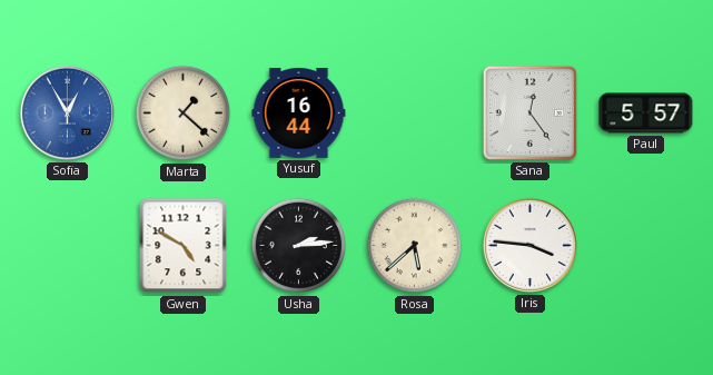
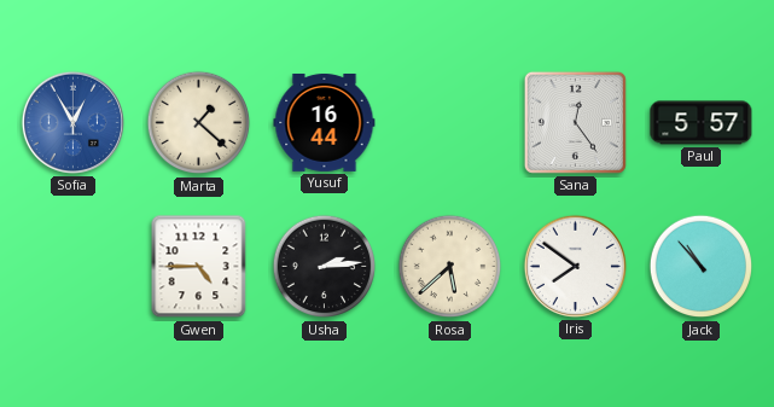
Gwen: 4:50 -> 4:45
Iris: 3:46 -> 7:51
Jack: none -> 10:53
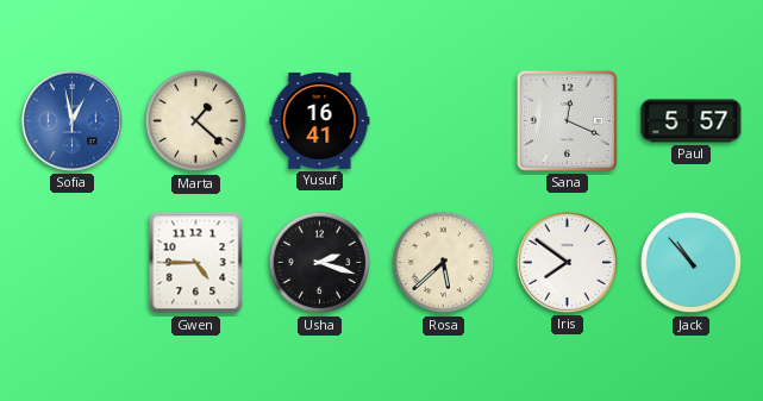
Sofia: 12:55 -> 12:58
Yusuf: 16:44 -> 16:41
Sana: 12:24 -> 12:19
Usha: 2:14 -> 2:18
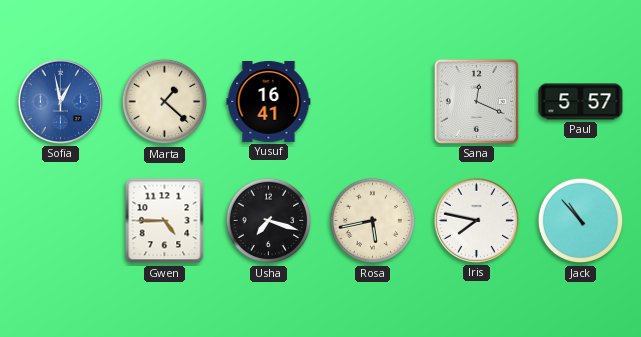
Usha: 2:18 -> 7:18
Rosa: 5:38 -> 5:43
Iris: 7:51 -> 7:47
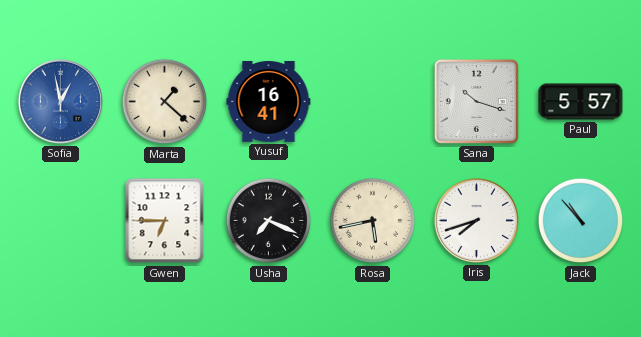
Sana: 12:19 -> 10:18
Gwen: 4:45 -> 6:45
Usha: 7:18 -> 7:19
Iris: 7:47 -> 7:42
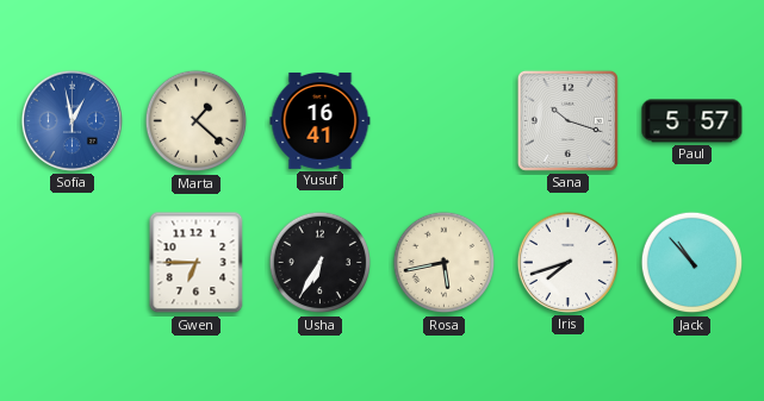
Usha: 7:19 -> 6:35
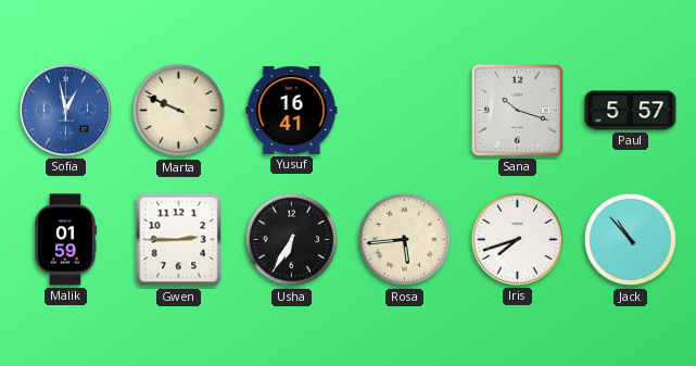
Marta: 1:22 -> 9:49
Malik: none -> 01:59
Gwen: 6:45 -> 2:45
Rosa: 5:43 -> 5:44
